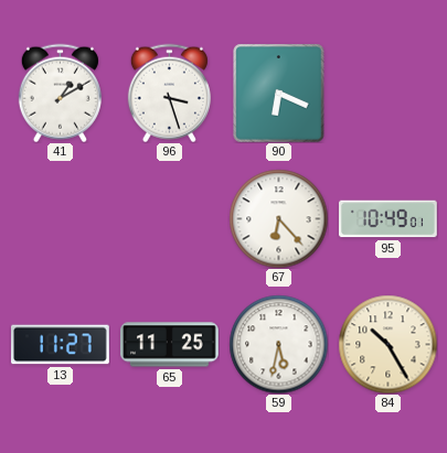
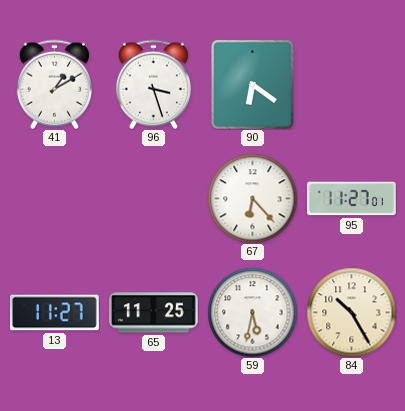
90: 6:19 -> 6:21
95: 10:49 -> 11:27
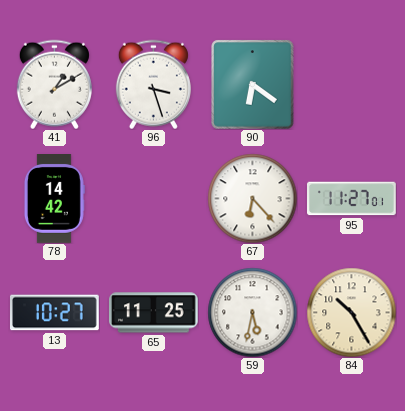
78: none -> 14:42
13: 11:27 -> 10:27
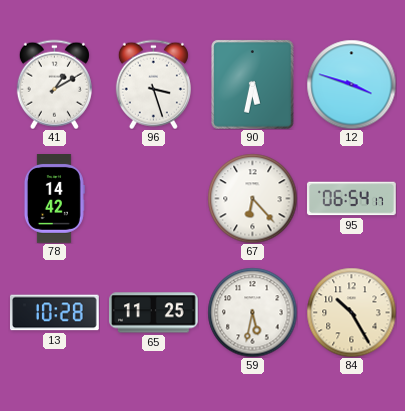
90: 6:21 -> 5:32
12: none -> 3:48
95: 11:27 -> 06:54
13: 10:27 -> 10:28
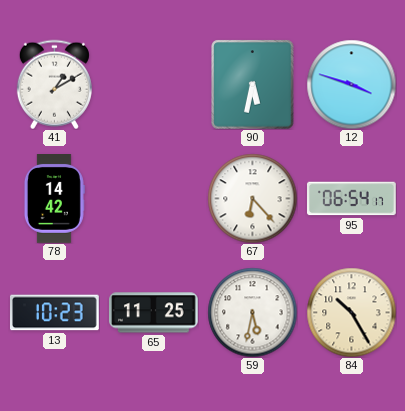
96: 3:27 -> none
13: 10:28 -> 10:23
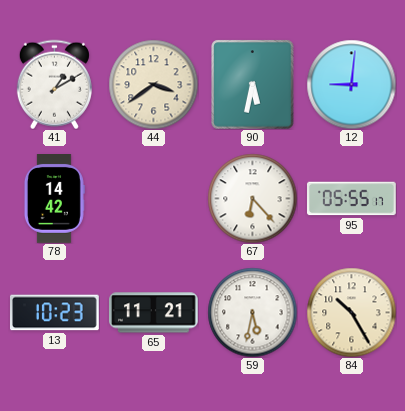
44: none -> 3:39
12: 3:48 -> 9:01
95: 06:54 -> 05:55
65: 11:25 -> 11:21
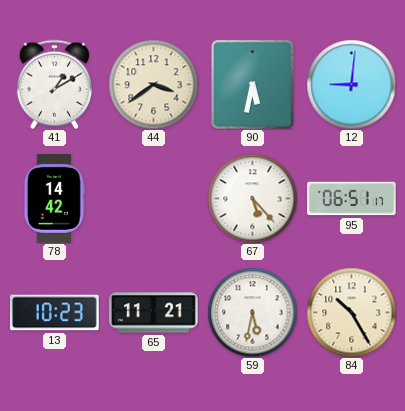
67: 6:23 -> 5:23
95: 05:55 -> 06:51
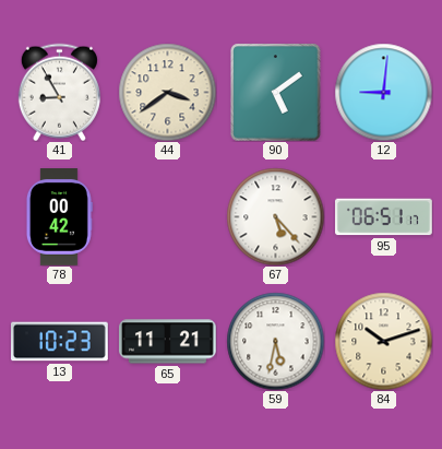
41: 1:10 -> 8:55
90: 5:32 -> 5:09
78: 14:42 -> 00:42
84: 10:25 -> 10:12
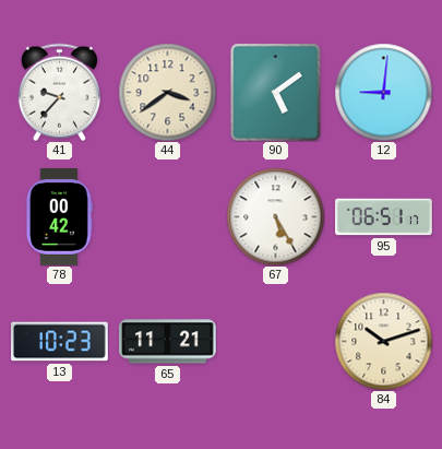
41: 8:55 -> 9:37
67: 5:23 -> 5:25
59: 5:32 -> none
